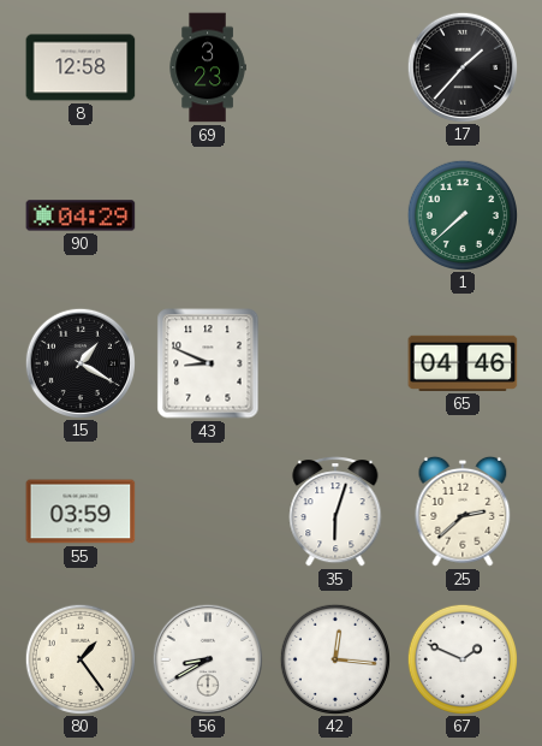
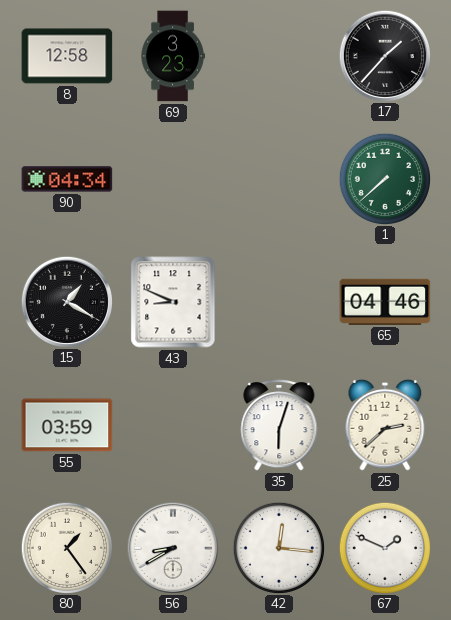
90: 04:29 -> 04:34
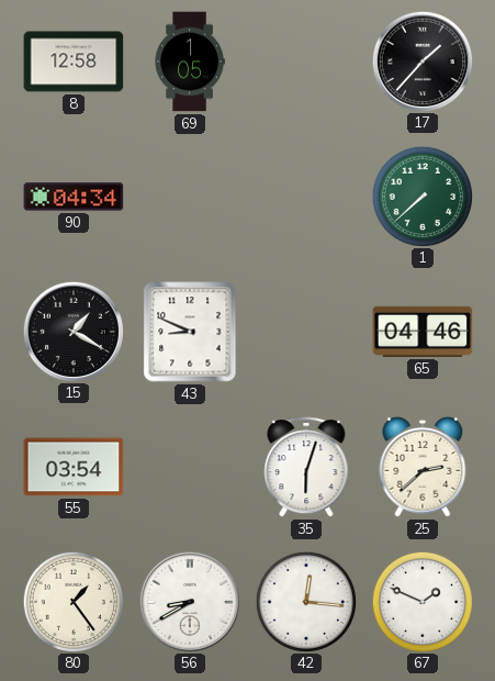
69: 3:23 -> 1:05
55: 03:59 -> 03:54
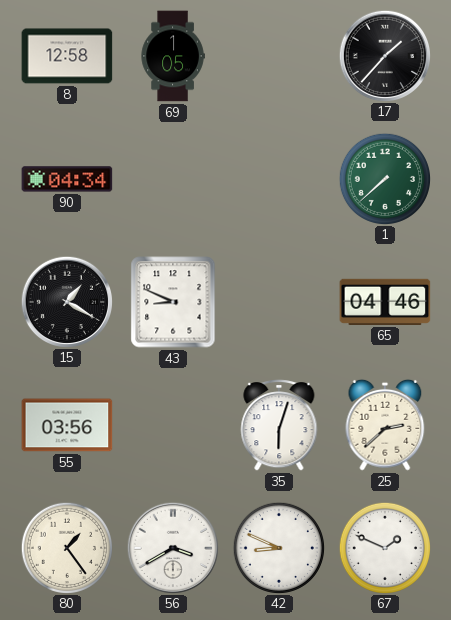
55: 03:54 -> 03:56
56: 8:40 -> 3:40
42: 12:16 -> 8:49
